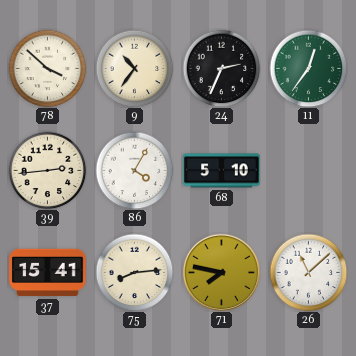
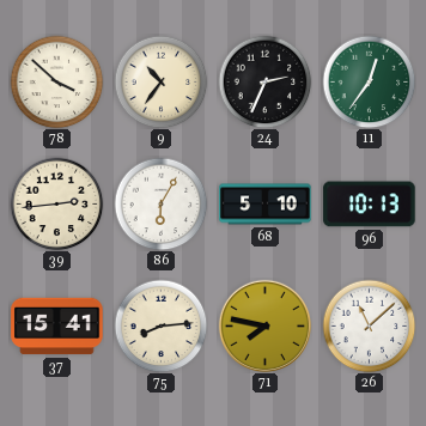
86: 4:05 -> 6:05
96: none -> 10:13
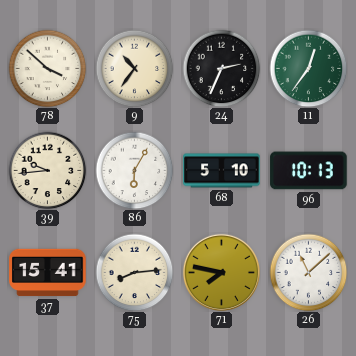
39: 2:44 -> 9:44
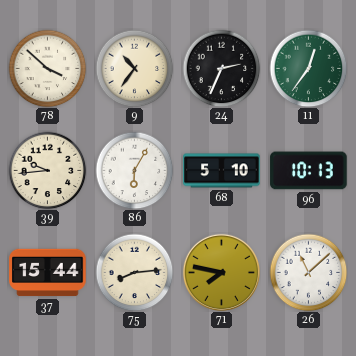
37: 15:41 -> 15:44
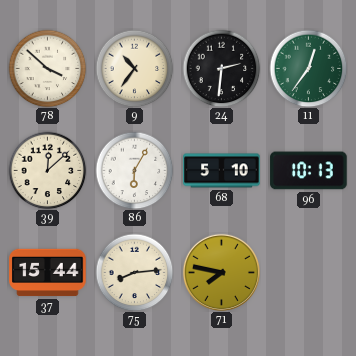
24: 2:34 -> 2:31
39: 9:44 -> 12:08
26: 11:08 -> none
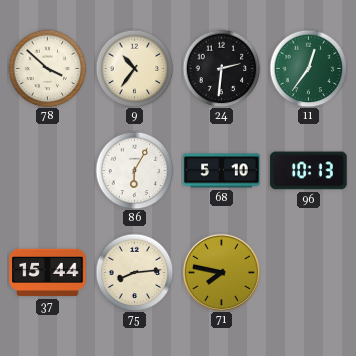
39: 12:08 -> none
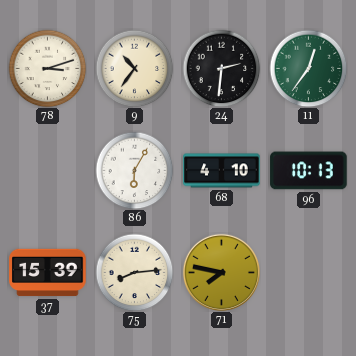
78: 3:52 -> 3:12
68: 5:10 -> 4:10
37: 15:44 -> 15:39
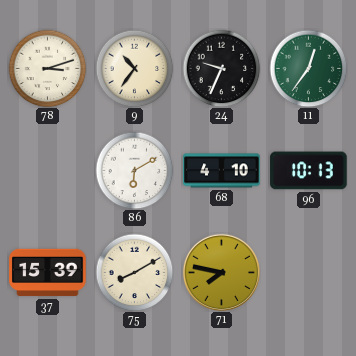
24: 2:31 -> 9:34
86: 6:05 -> 6:10
75: 8:14 -> 8:10
